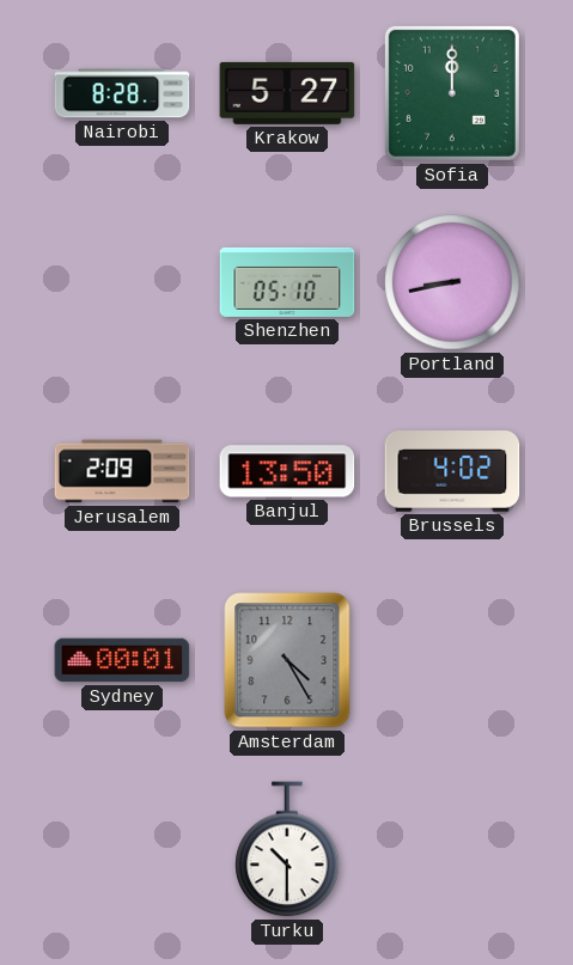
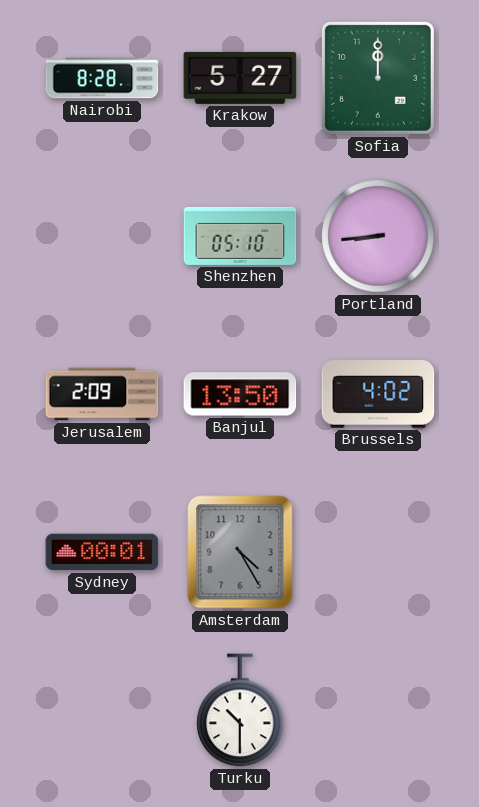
Portland: 8:43 -> 8:44
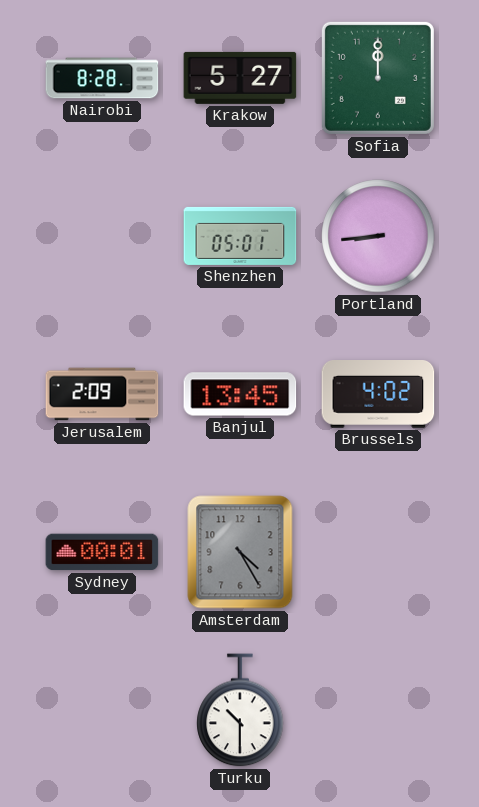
Shenzhen: 05:10 -> 05:01
Banjul: 13:50 -> 13:45
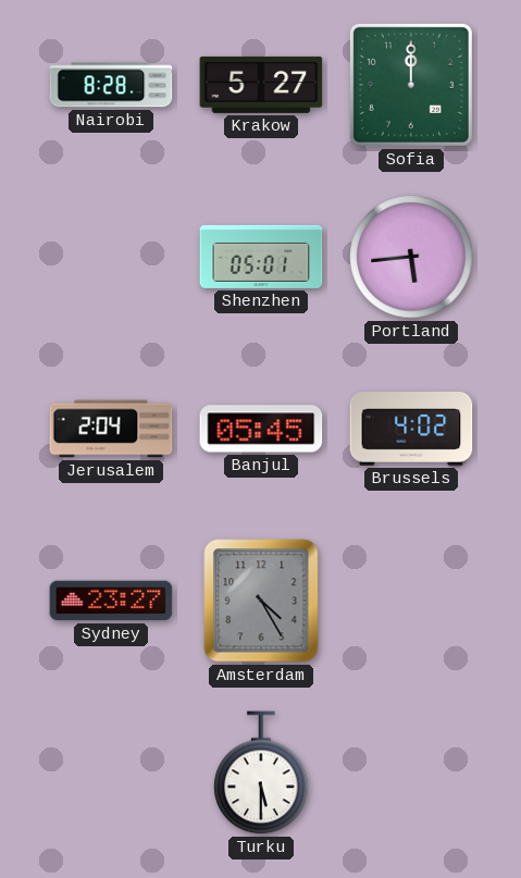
Portland: 8:44 -> 5:44
Jerusalem: 2:09 -> 2:04
Banjul: 13:45 -> 05:45
Sydney: 00:01 -> 23:27
Turku: 10:30 -> 5:30
